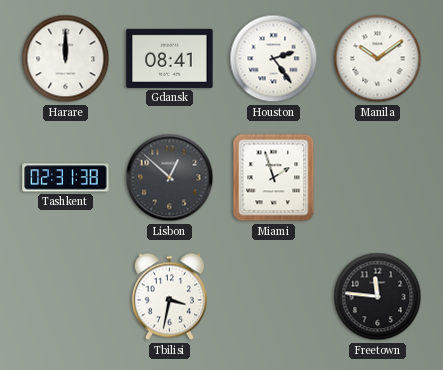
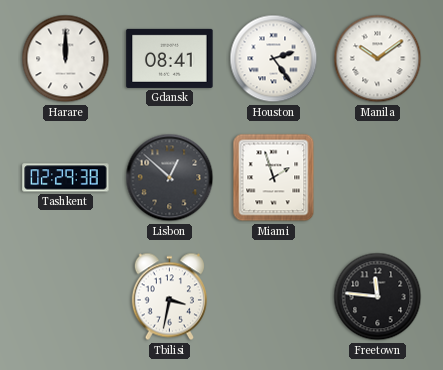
Tashkent: 02:31 -> 02:29
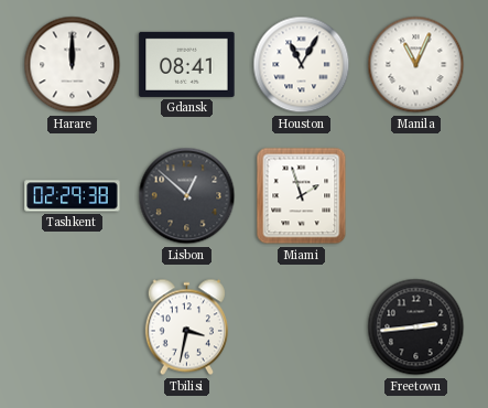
Houston: 2:24 -> 11:05
Manila: 10:09 -> 11:04
Freetown: 11:46 -> 2:44
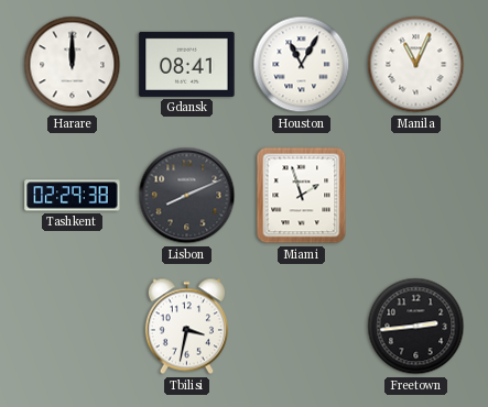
Lisbon: 12:52 -> 8:11
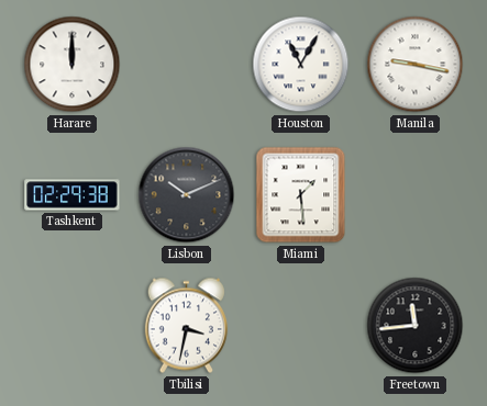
Gdansk: 08:41 -> none
Manila: 11:04 -> 9:17
Lisbon: 8:11 -> 10:11
Miami: 1:57 -> 1:29
Freetown: 2:44 -> 11:44
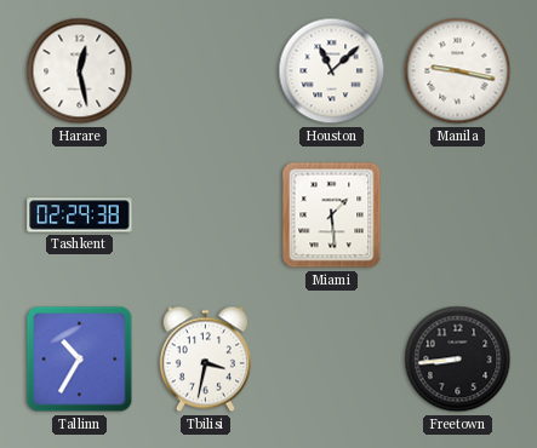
Harare: 12:00 -> 12:28
Houston: 11:05 -> 11:08
Lisbon: 10:11 -> none
Tallinn: none -> 10:35
Freetown: 11:44 -> 8:44
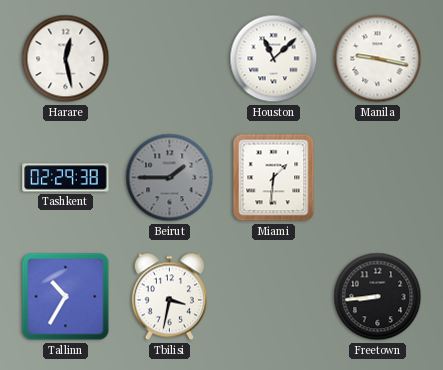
Beirut: none -> 1:45
Miami: 1:29 -> 1:31
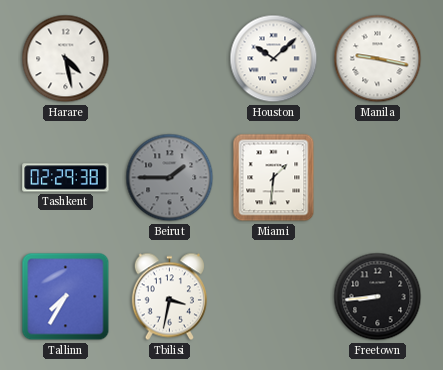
Harare: 12:28 -> 4:28
Houston: 11:08 -> 10:08
Tallinn: 10:35 -> 7:35
